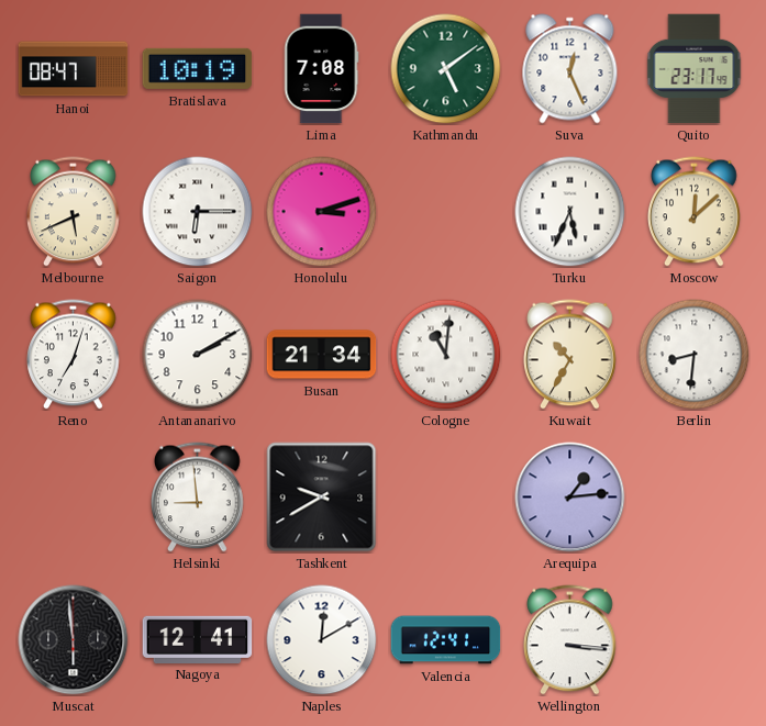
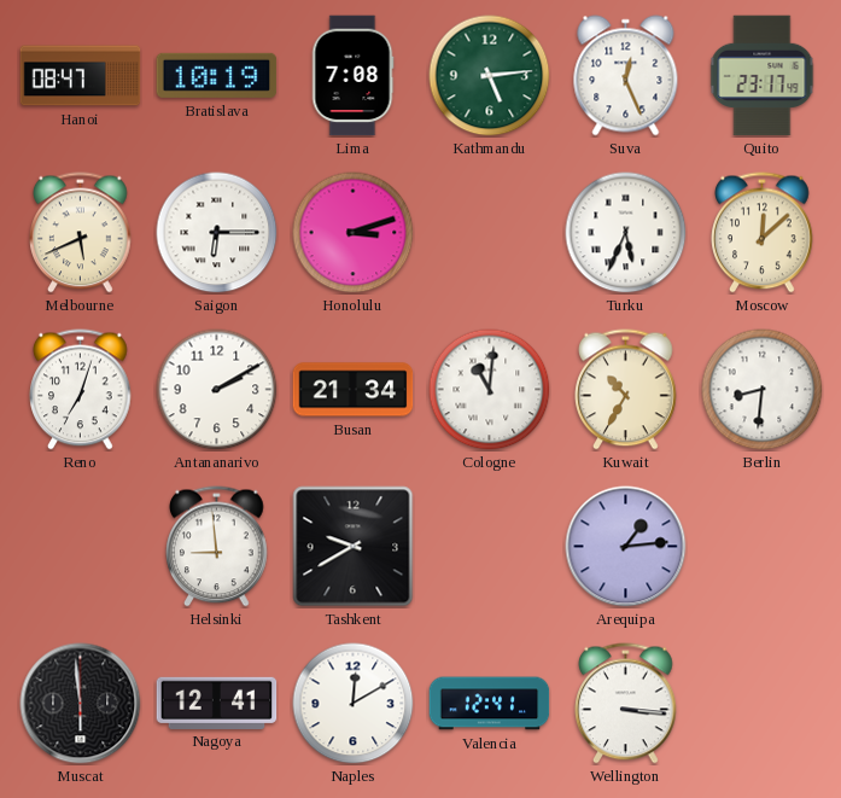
Kathmandu: 5:09 -> 5:14
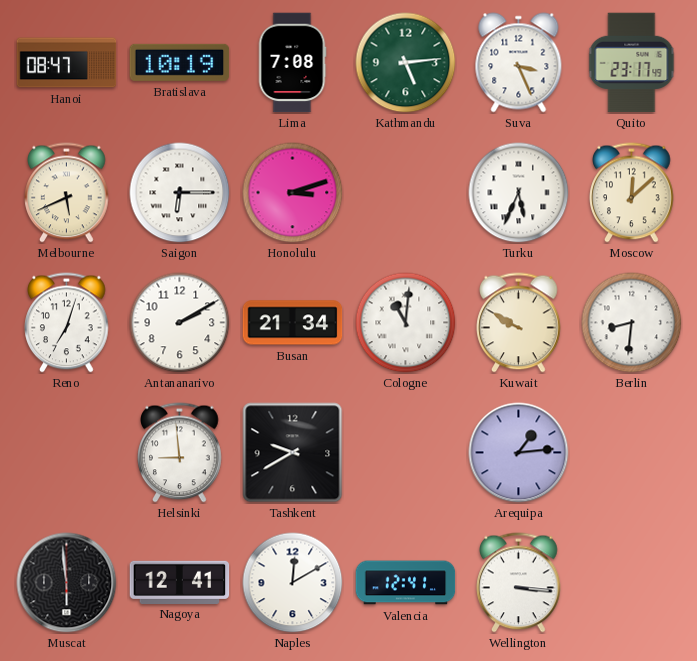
Suva: 12:26 -> 3:26
Kuwait: 10:35 -> 9:50
